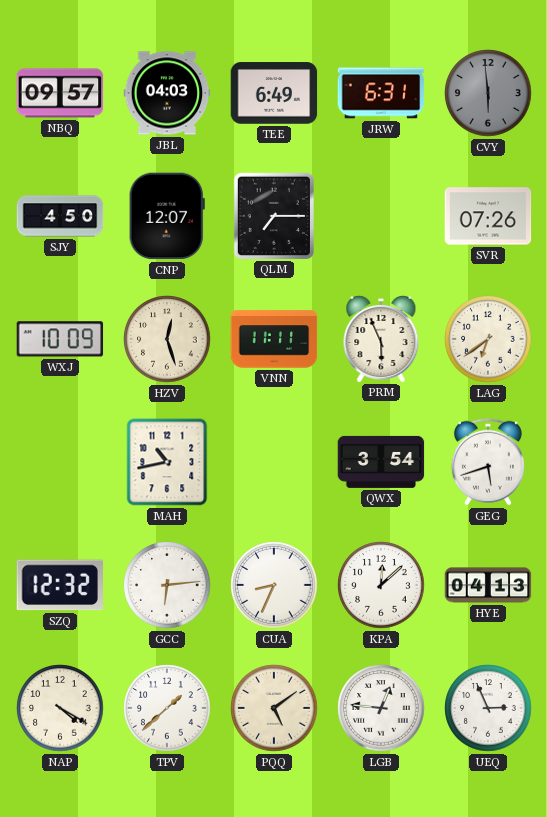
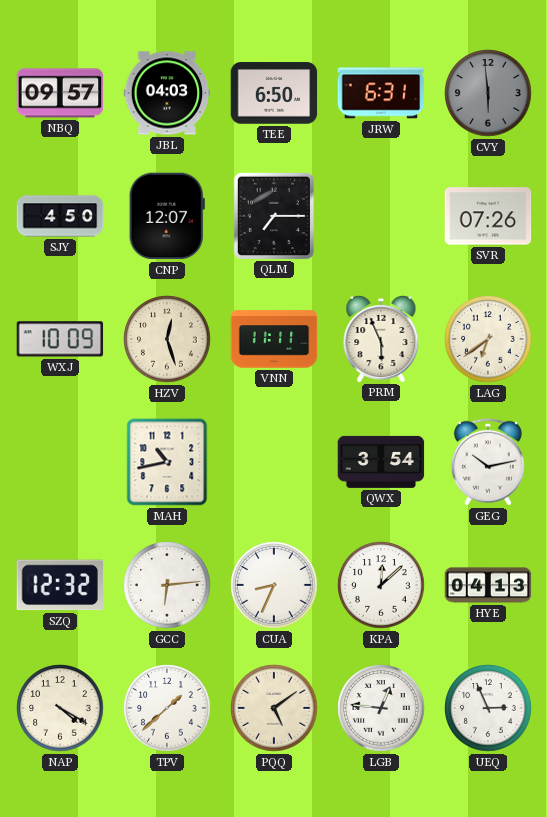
TEE: 6:49 -> 6:50
GEG: 5:42 -> 10:13
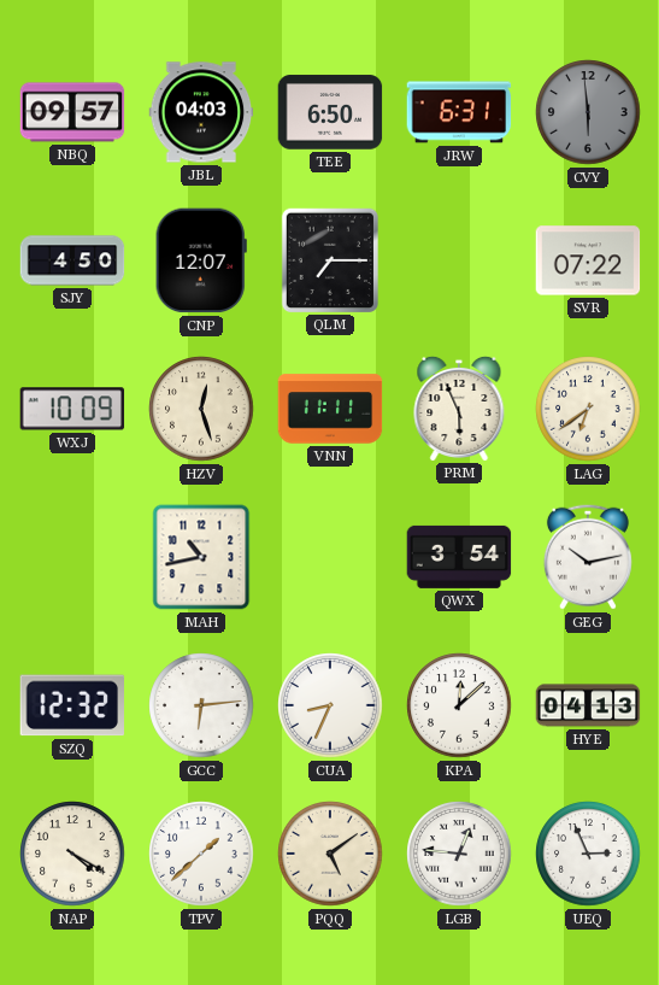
SVR: 07:26 -> 07:22
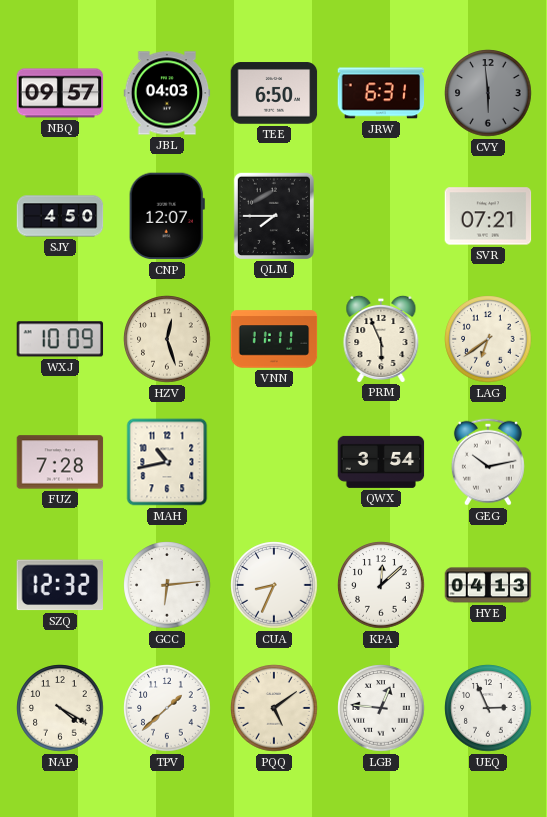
QLM: 7:15 -> 7:45
SVR: 07:22 -> 07:21
FUZ: none -> 7:28
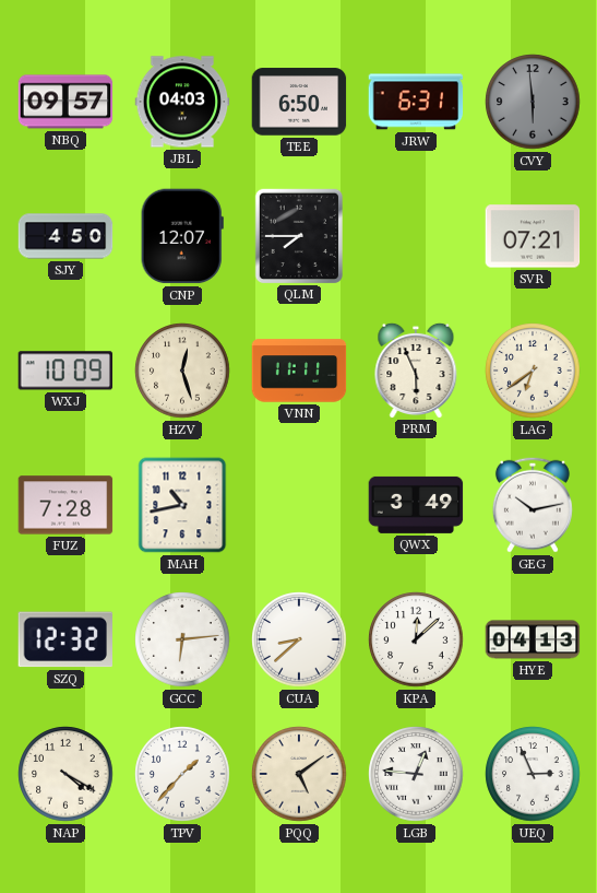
QWX: 3:54 -> 3:49
CUA: 8:34 -> 8:38
TPV: 1:38 -> 1:37
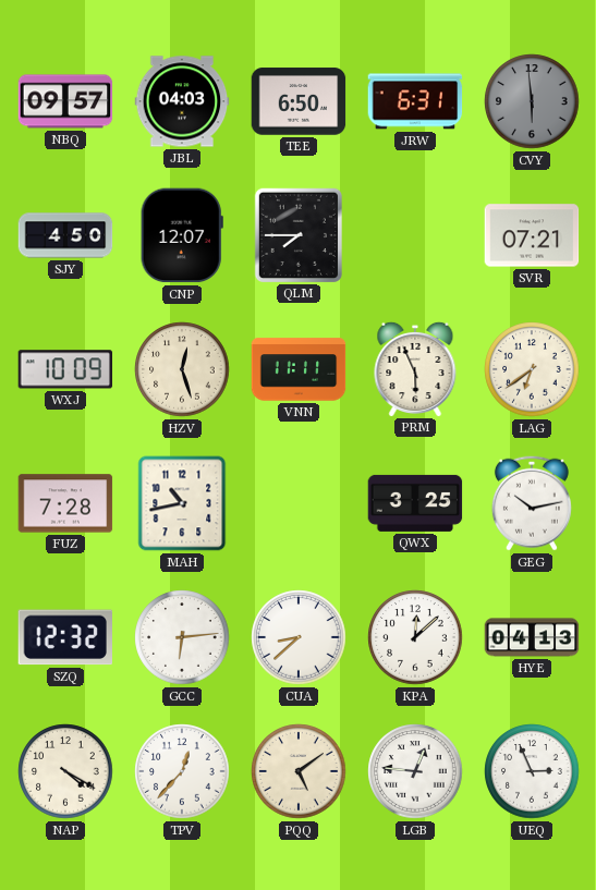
QWX: 3:49 -> 3:25
TPV: 1:37 -> 12:37
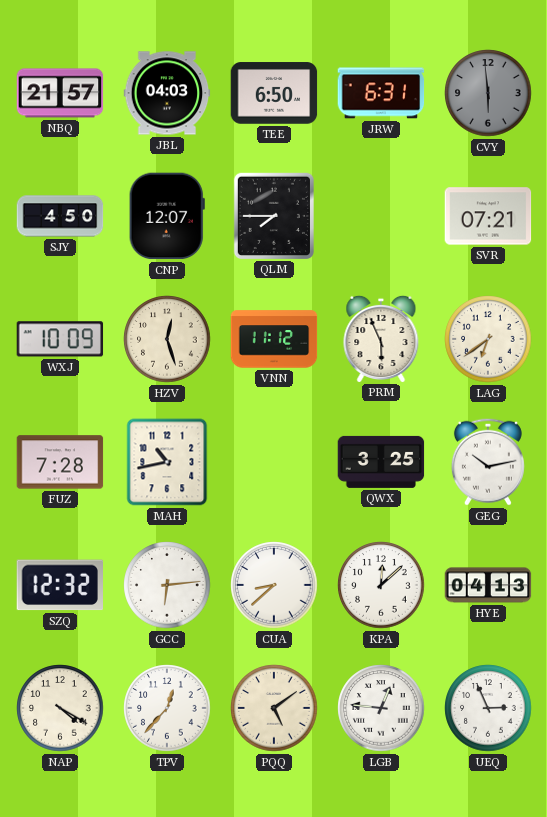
NBQ: 09:57 -> 21:57
VNN: 11:11 -> 11:12
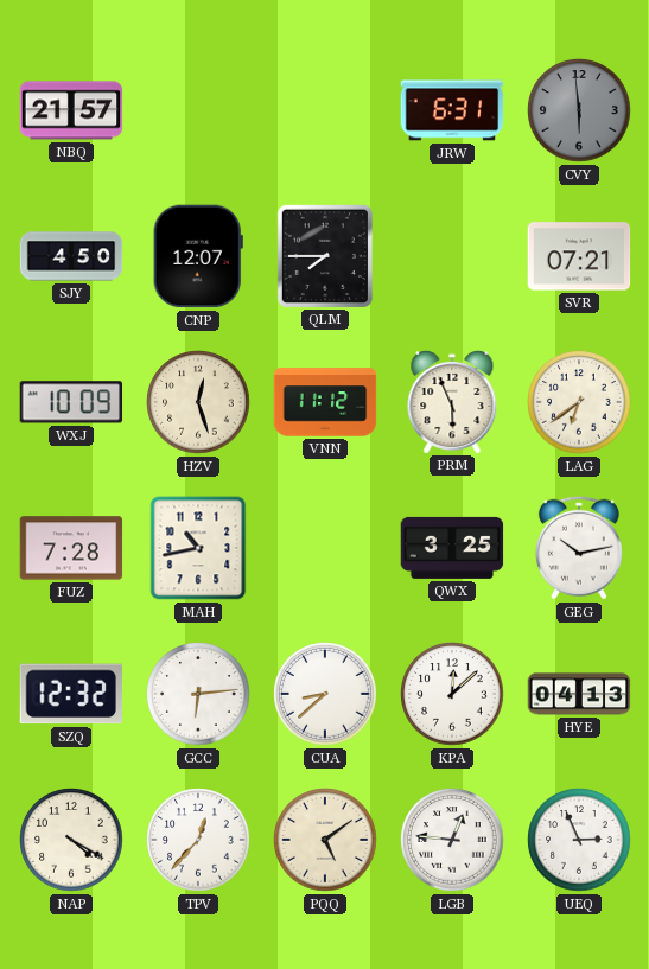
JBL: 04:03 -> none
TEE: 6:50 -> none
